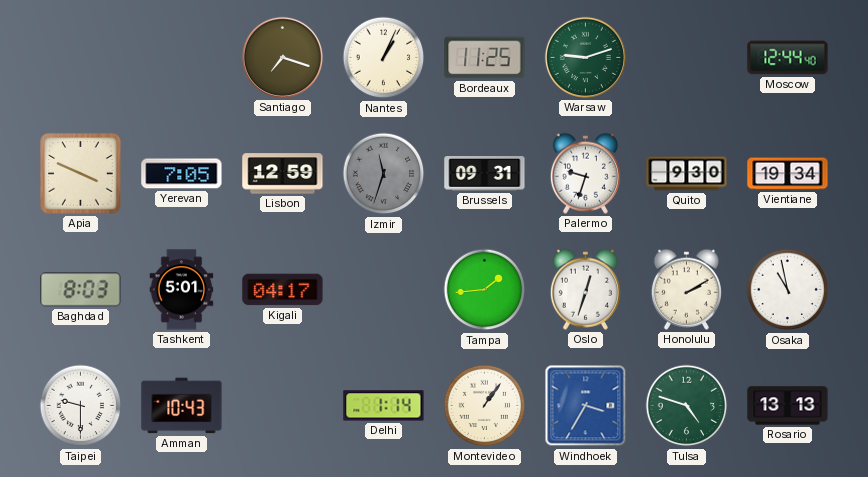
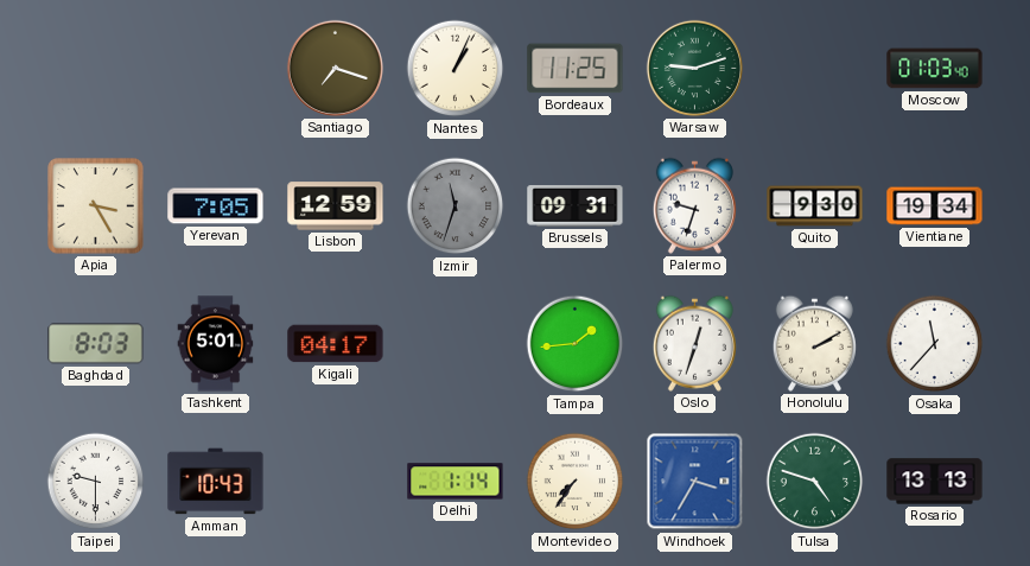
Moscow: 12:44 -> 01:03
Apia: 3:49 -> 3:25
Osaka: 10:58 -> 11:37
Montevideo: 1:06 -> 7:36
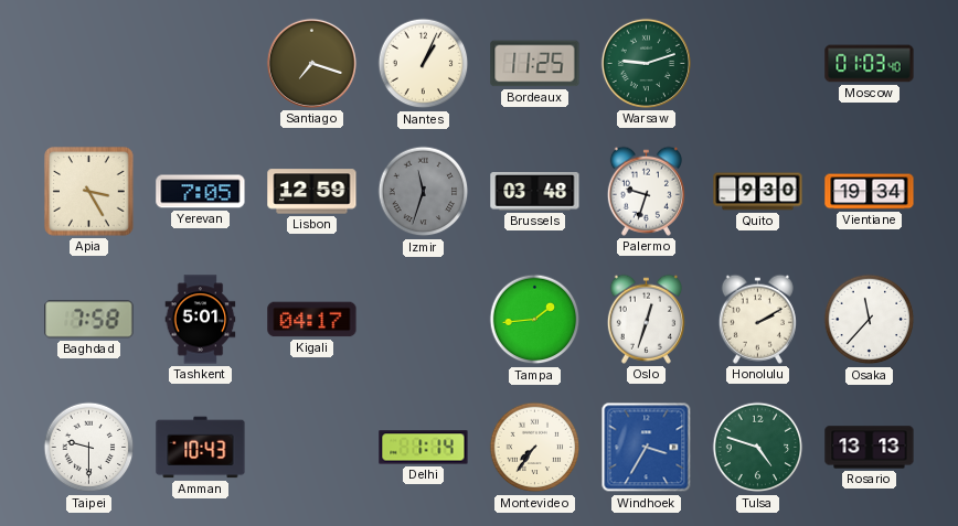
Brussels: 09:31 -> 03:48
Baghdad: 8:03 -> 7:58
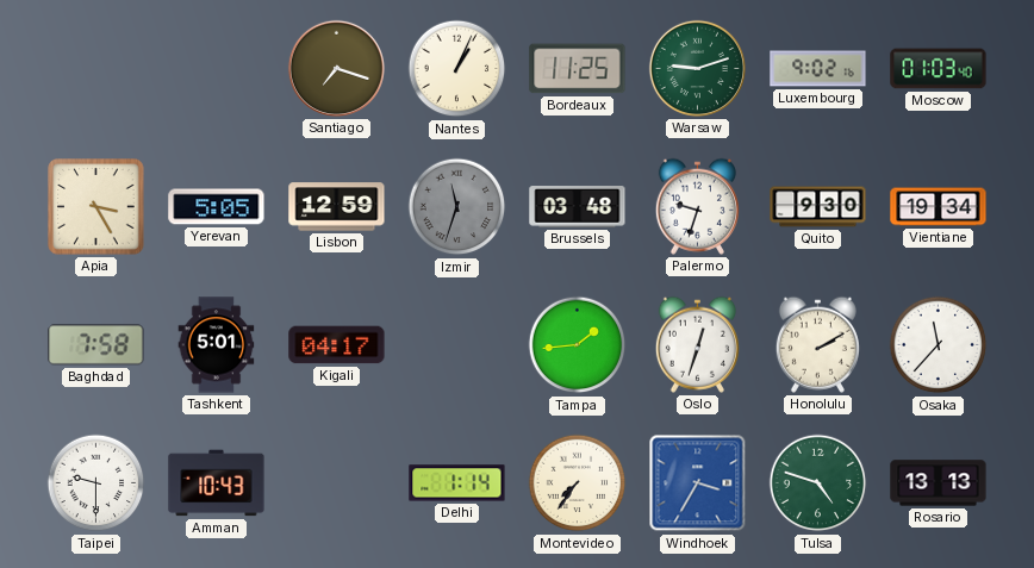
Luxembourg: none -> 9:02
Yerevan: 7:05 -> 5:05
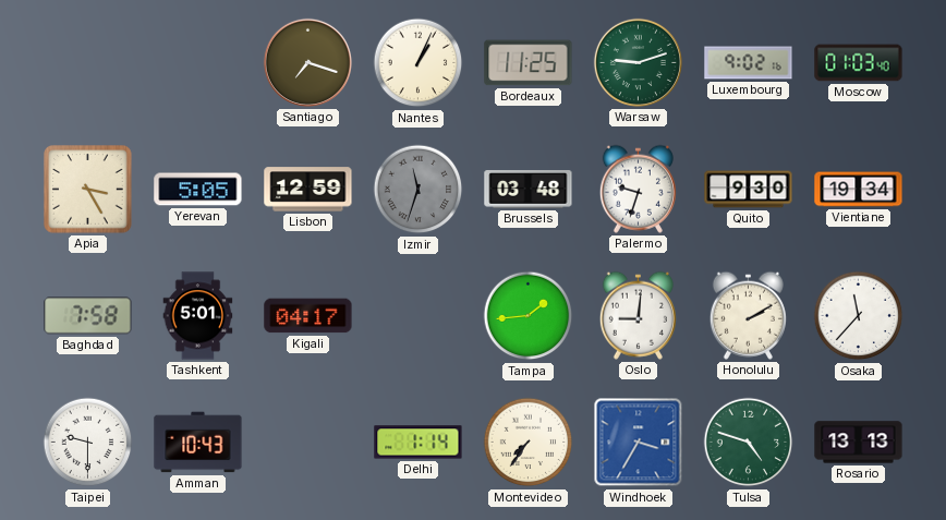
Oslo: 12:33 -> 9:01
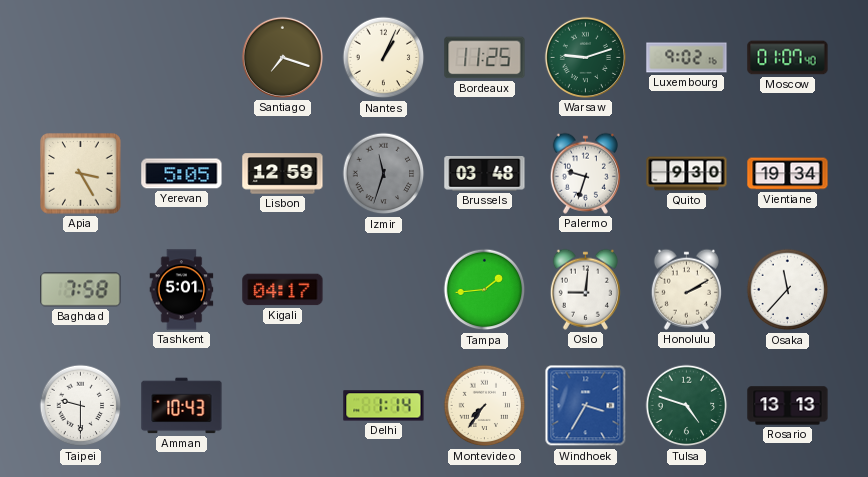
Moscow: 01:03 -> 01:07
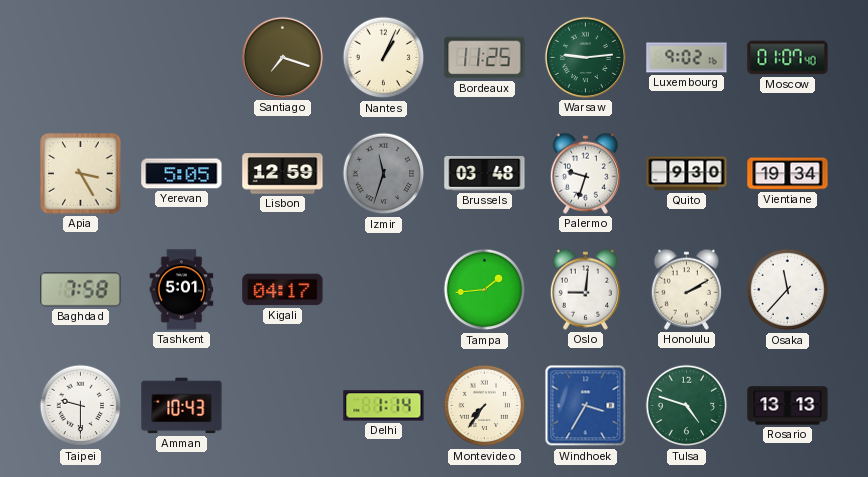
Warsaw: 9:12 -> 9:14
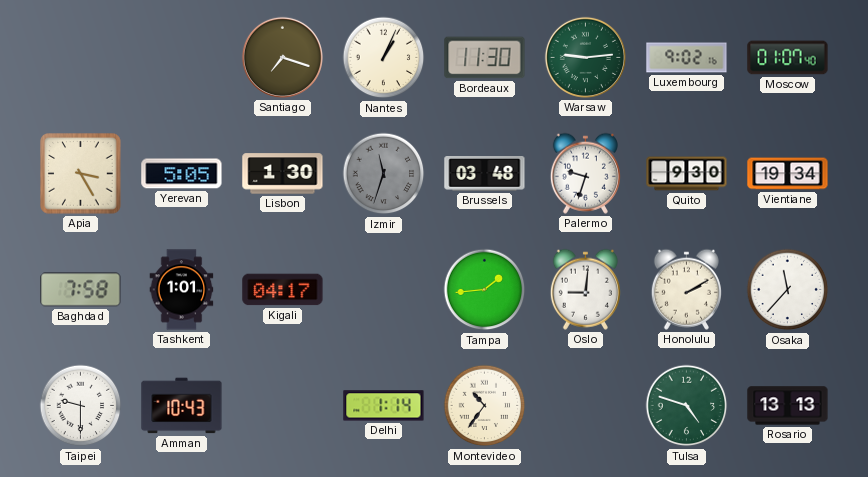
Bordeaux: 11:25 -> 11:30
Lisbon: 12:59 -> 1:30
Tashkent: 5:01 -> 1:01
Montevideo: 7:36 -> 10:36
Windhoek: 3:35 -> none
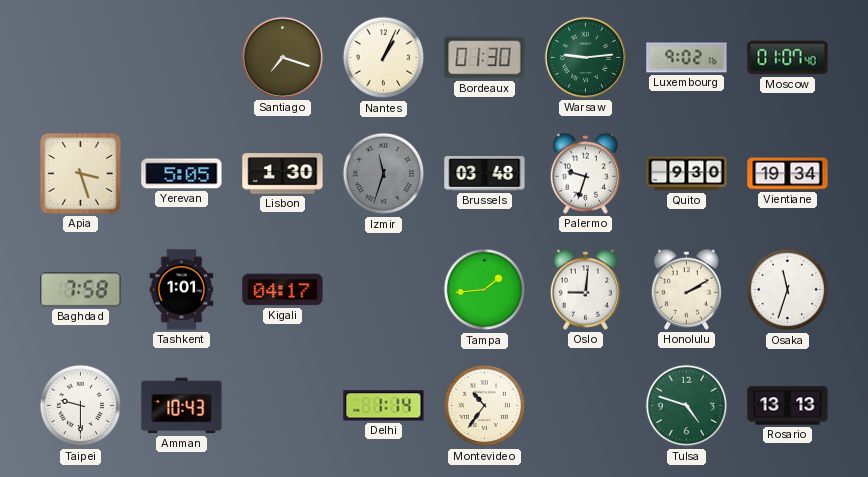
Bordeaux: 11:30 -> 01:30
Apia: 3:25 -> 3:27
Osaka: 11:37 -> 11:33
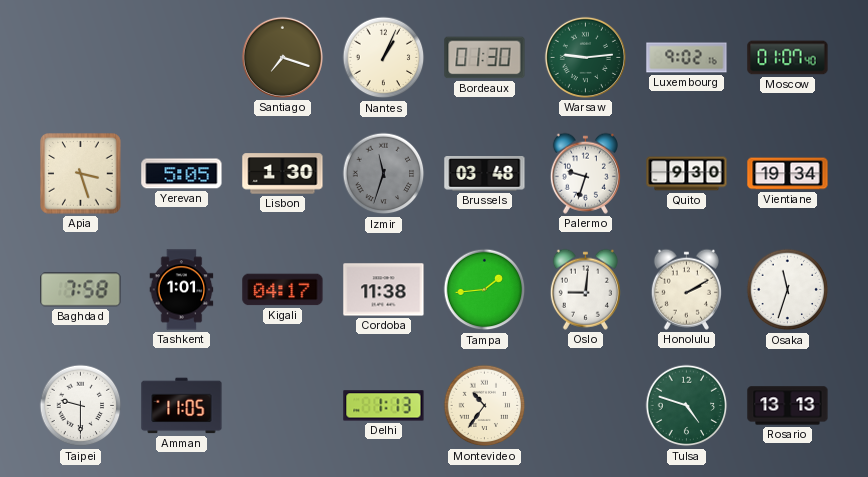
Cordoba: none -> 11:38
Amman: 10:43 -> 11:05
Delhi: 1:14 -> 1:13
